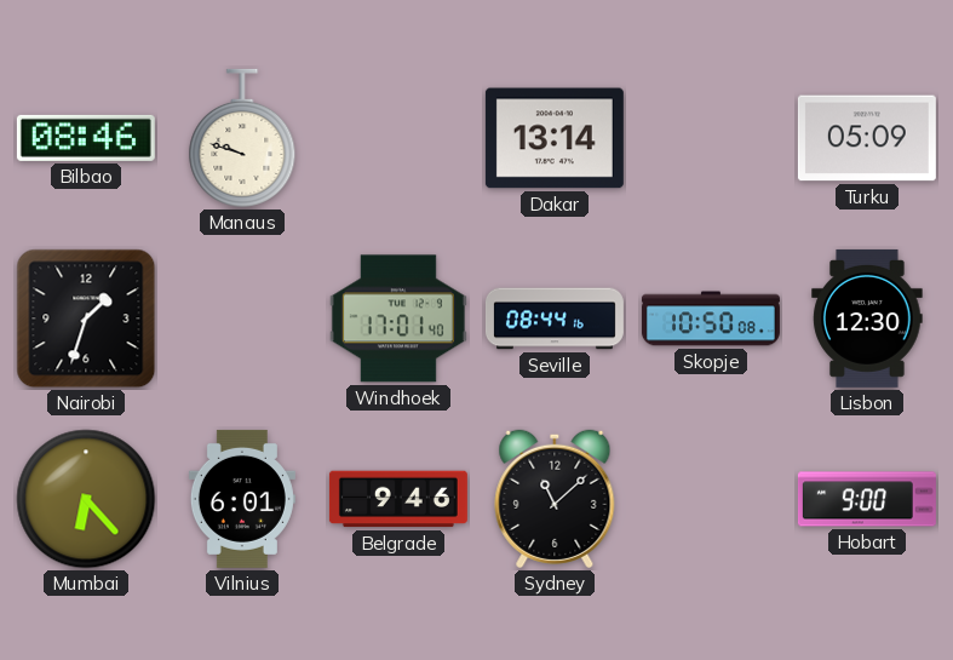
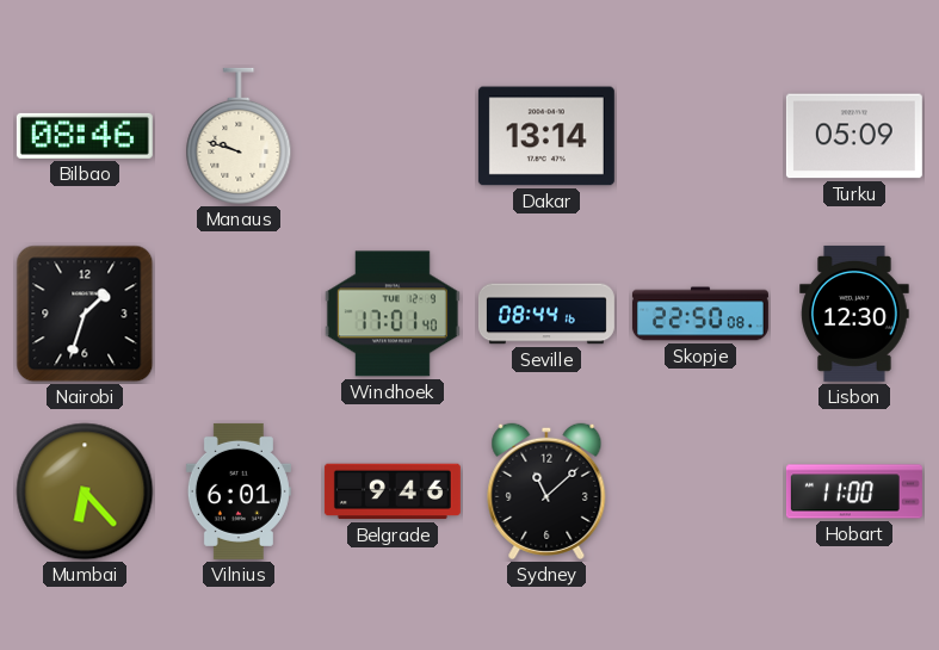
Skopje: 10:50 -> 22:50
Hobart: 9:00 -> 11:00
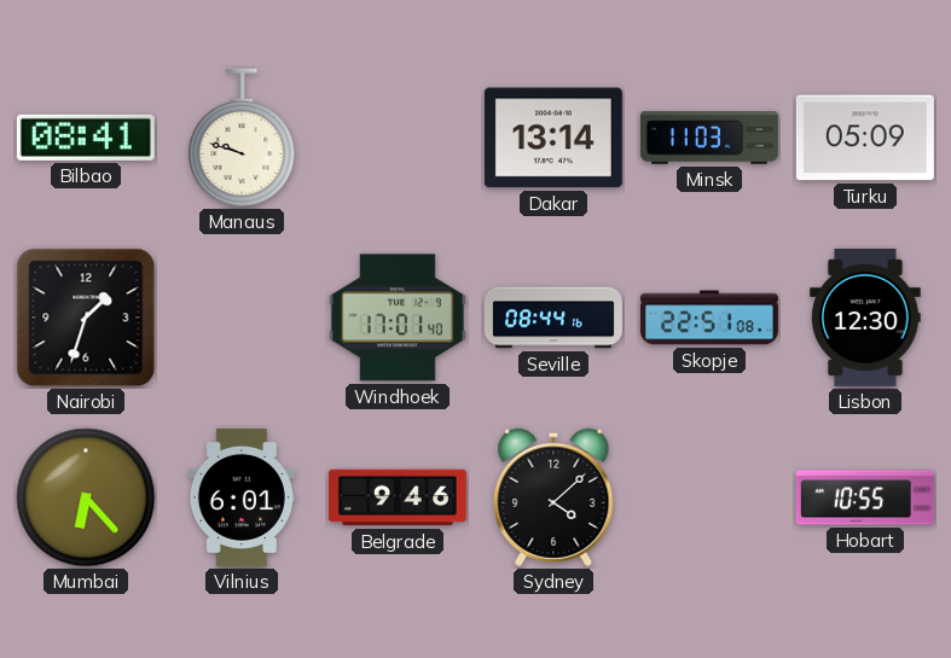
Bilbao: 08:46 -> 08:41
Minsk: none -> 11:03
Skopje: 22:50 -> 22:51
Sydney: 11:08 -> 4:08
Hobart: 11:00 -> 10:55
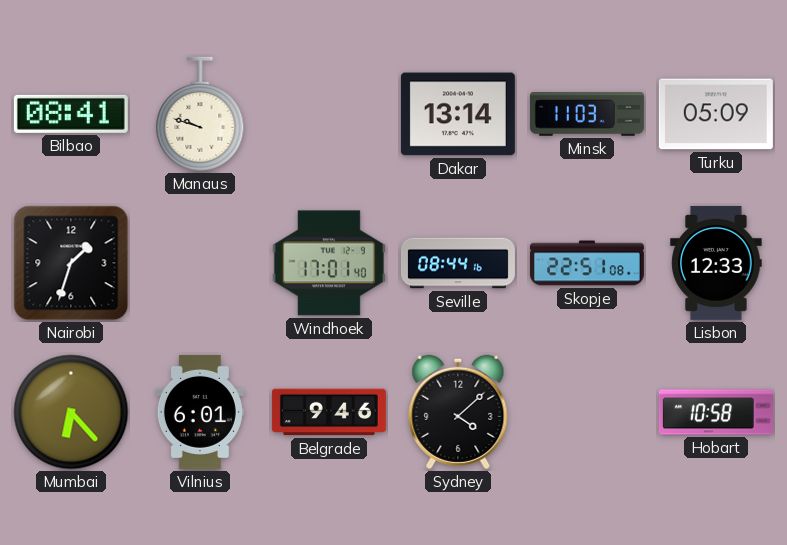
Lisbon: 12:30 -> 12:33
Hobart: 10:55 -> 10:58
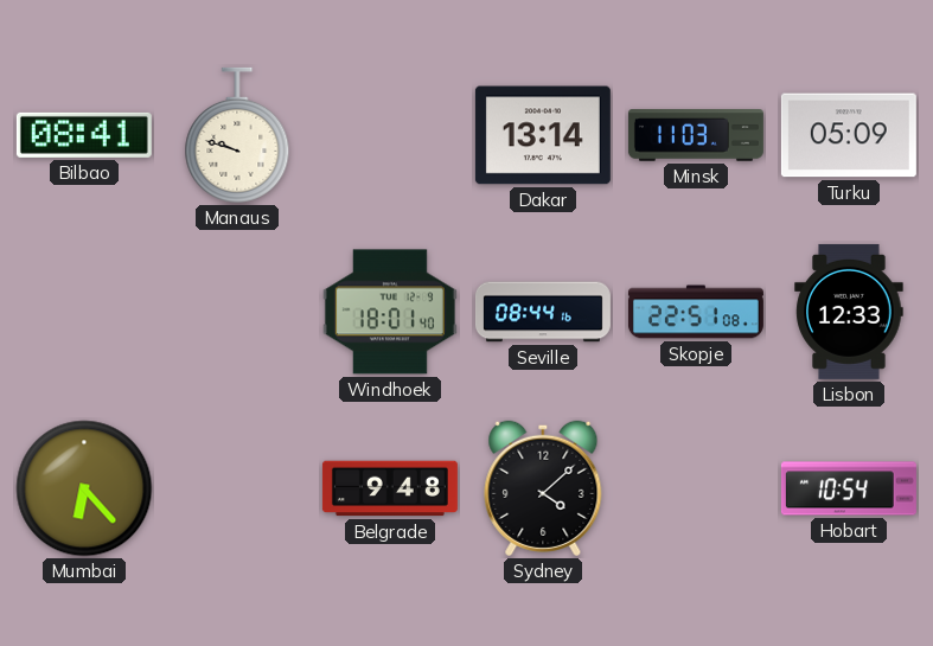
Nairobi: 1:33 -> none
Windhoek: 17:01 -> 18:01
Vilnius: 6:01 -> none
Belgrade: 9:46 -> 9:48
Hobart: 10:58 -> 10:54
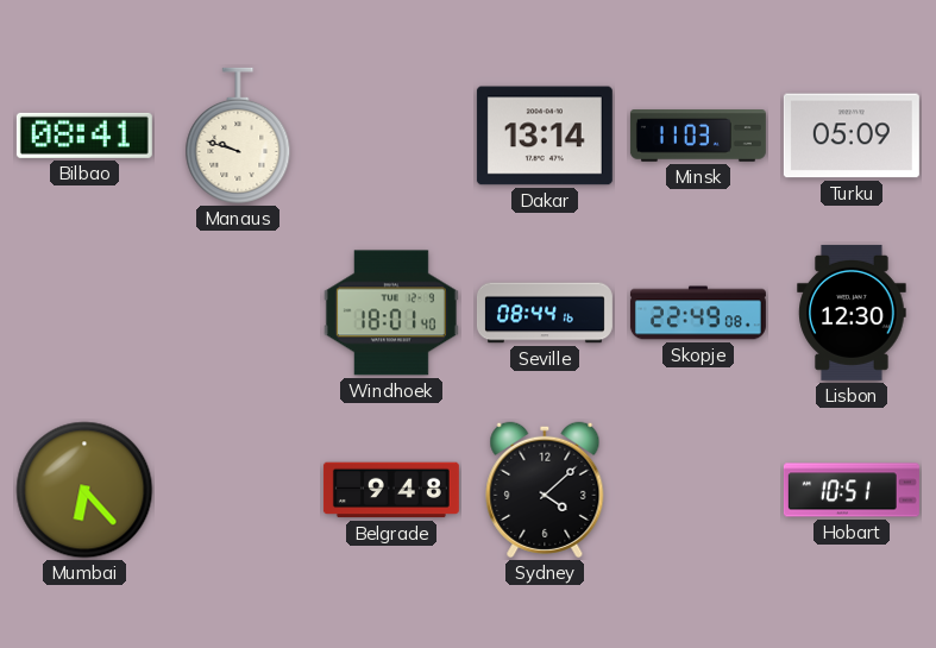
Skopje: 22:51 -> 22:49
Lisbon: 12:33 -> 12:30
Hobart: 10:54 -> 10:51
